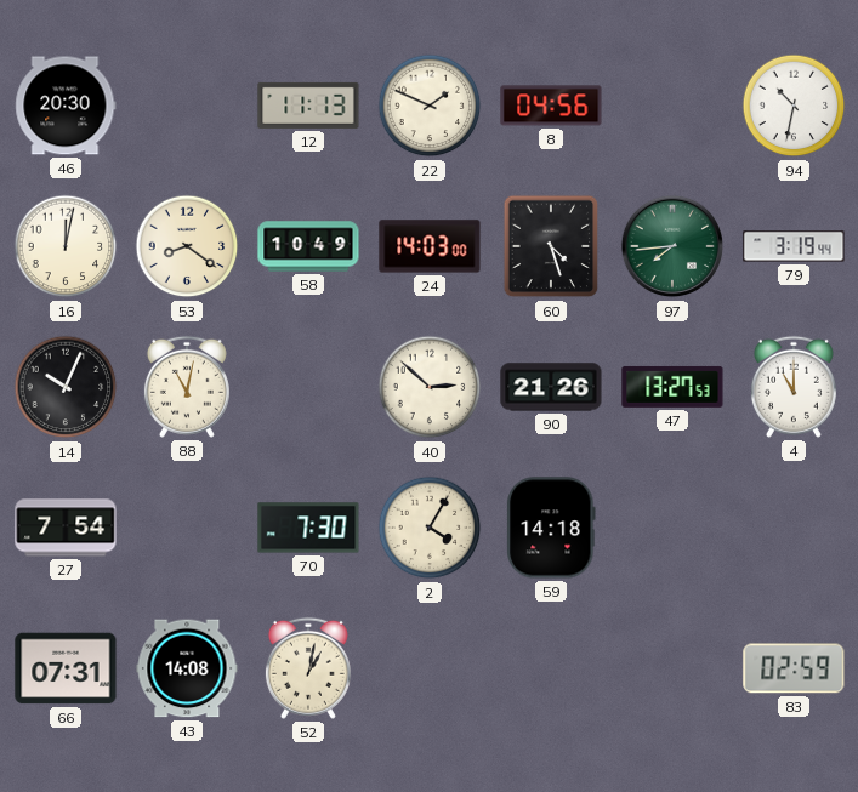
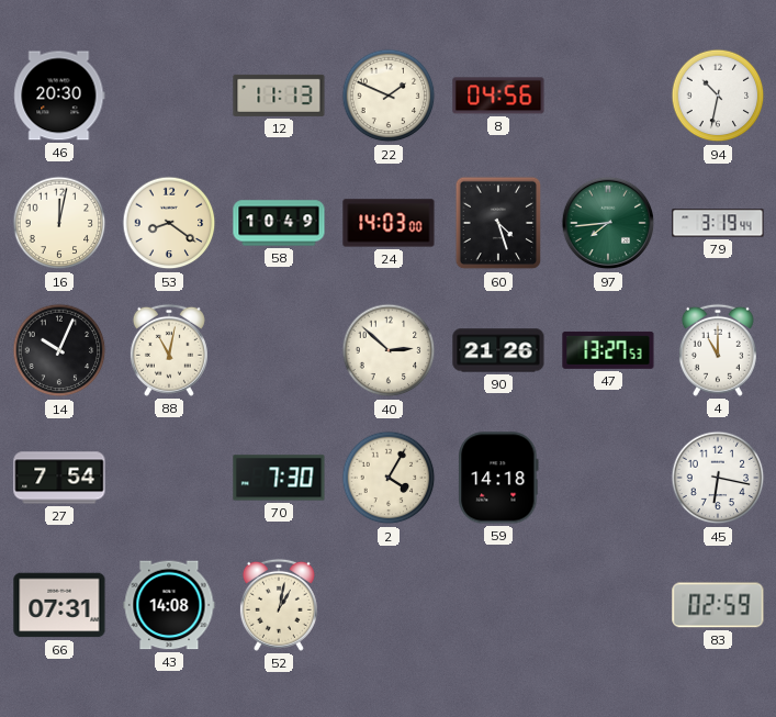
45: none -> 6:17
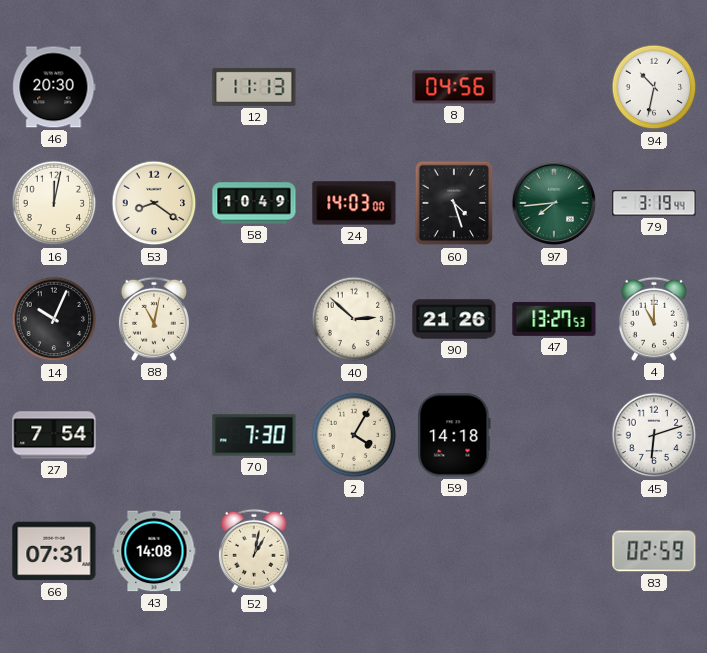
22: 1:49 -> none
45: 6:17 -> 6:12
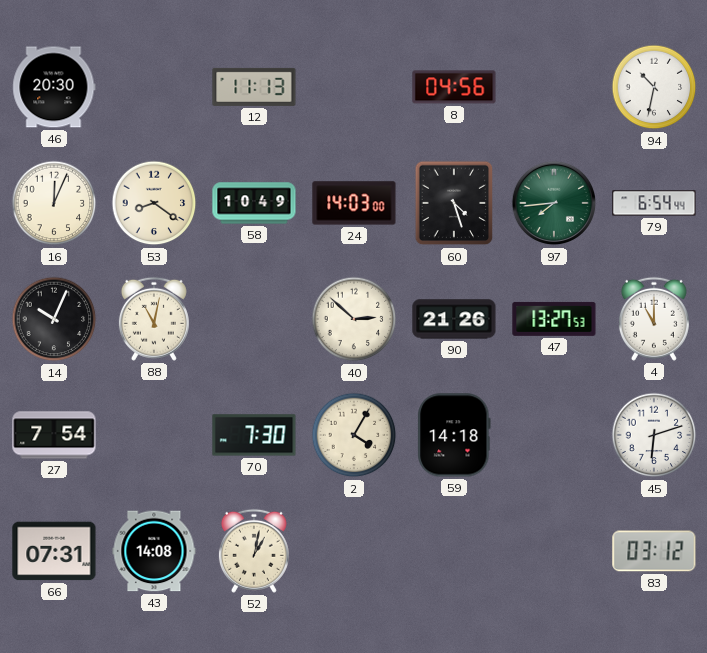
16: 12:02 -> 12:04
79: 3:19 -> 6:54
83: 02:59 -> 03:12
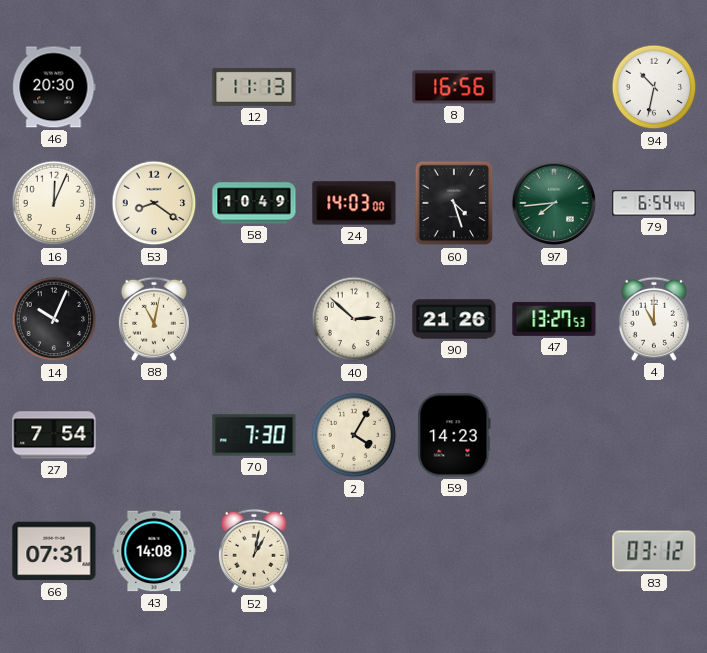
8: 04:56 -> 16:56
59: 14:18 -> 14:23
45: 6:12 -> none
